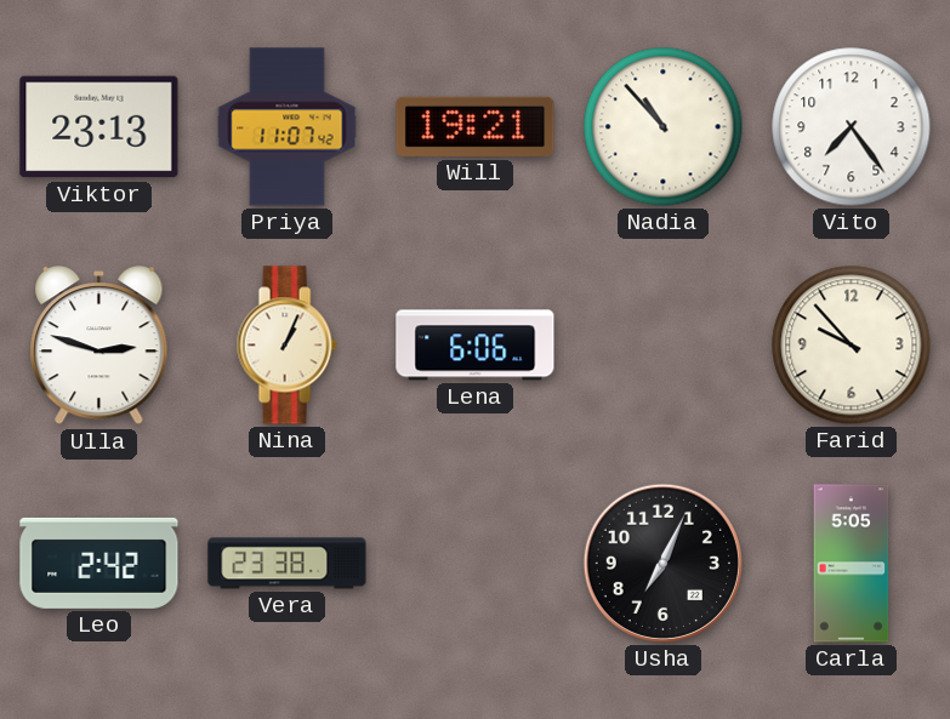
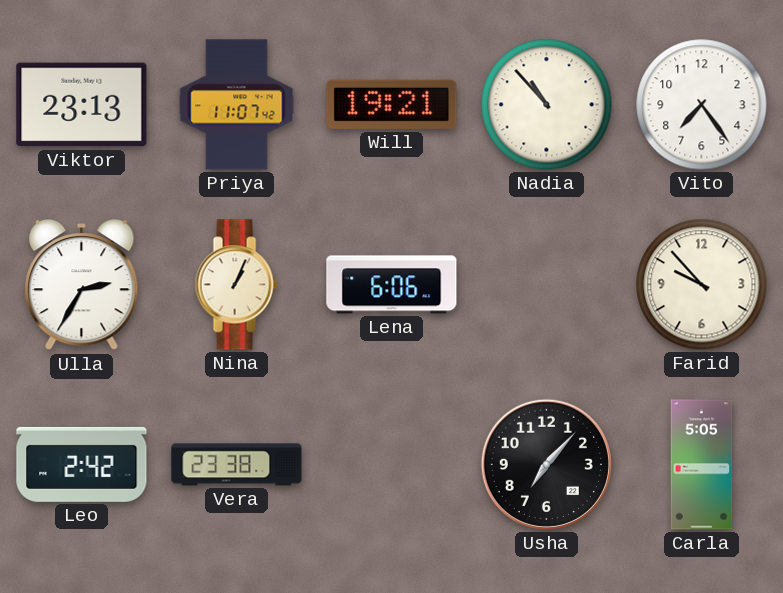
Ulla: 2:48 -> 2:35
Usha: 7:04 -> 7:07
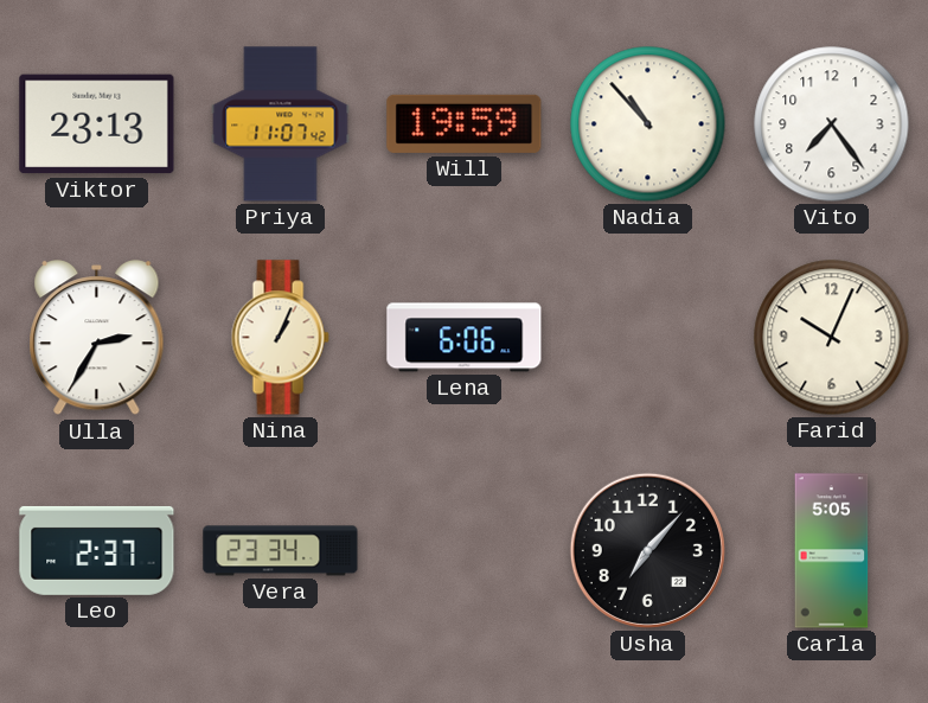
Will: 19:21 -> 19:59
Farid: 9:53 -> 10:04
Leo: 2:42 -> 2:37
Vera: 23:38 -> 23:34
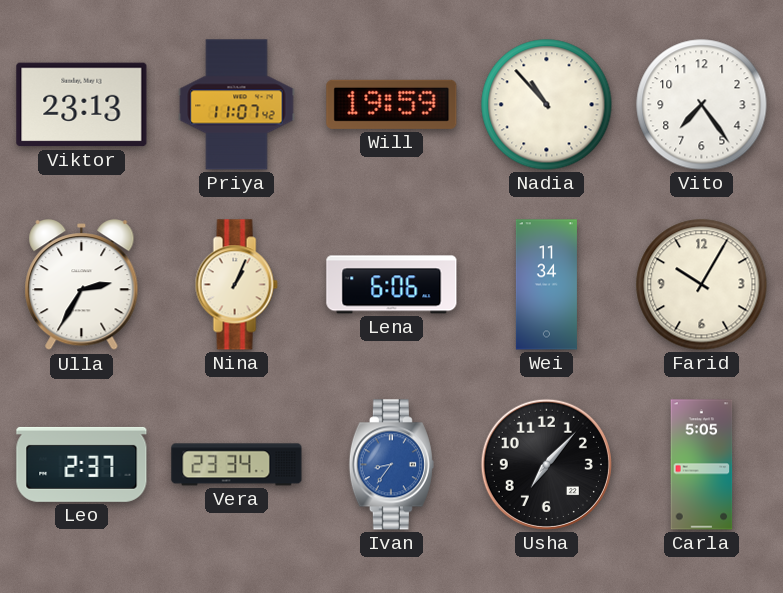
Wei: none -> 11:34
Farid: 10:04 -> 10:05
Ivan: none -> 8:36
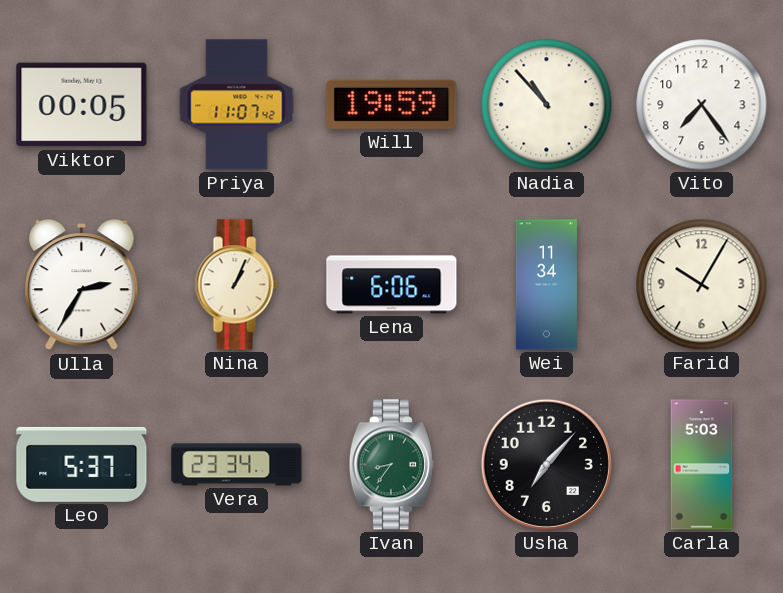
Viktor: 23:13 -> 00:05
Leo: 2:37 -> 5:37
Ivan dial: blue -> green
Carla: 5:05 -> 5:03
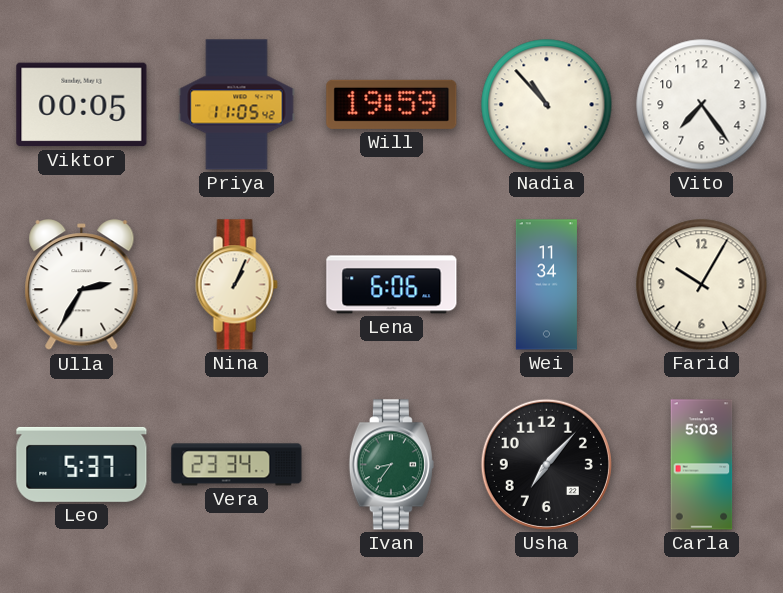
Priya: 11:07 -> 11:05
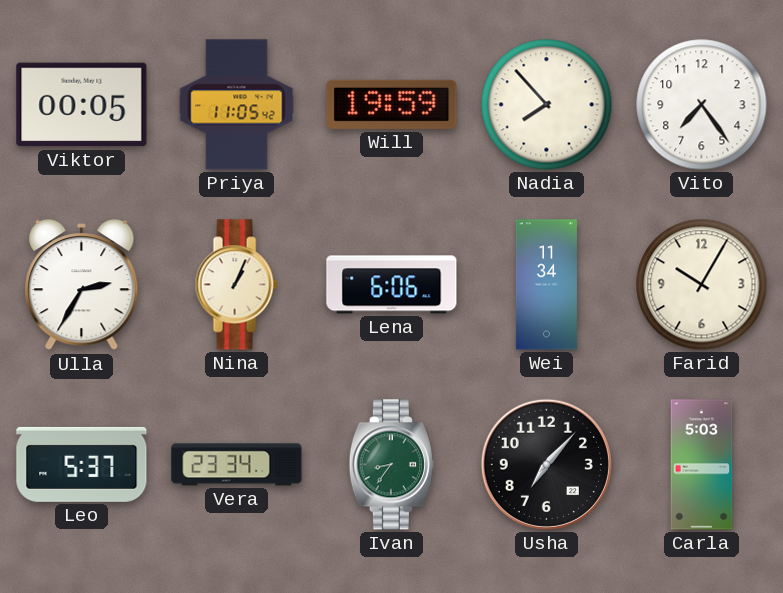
Nadia: 10:53 -> 7:53
